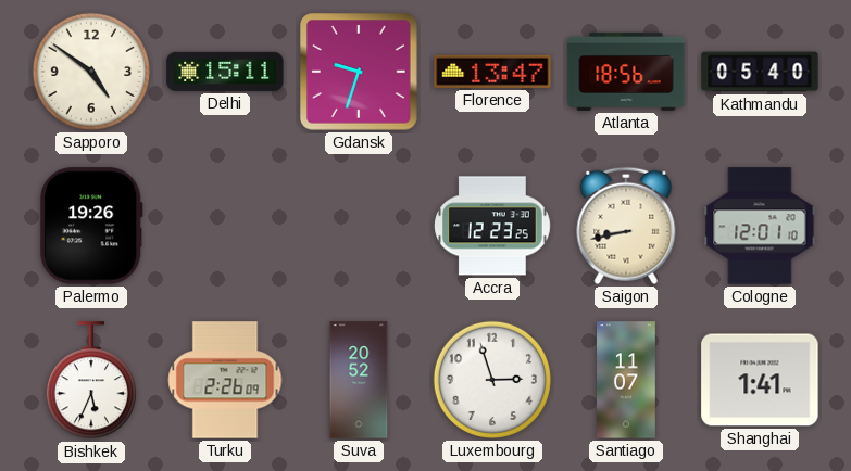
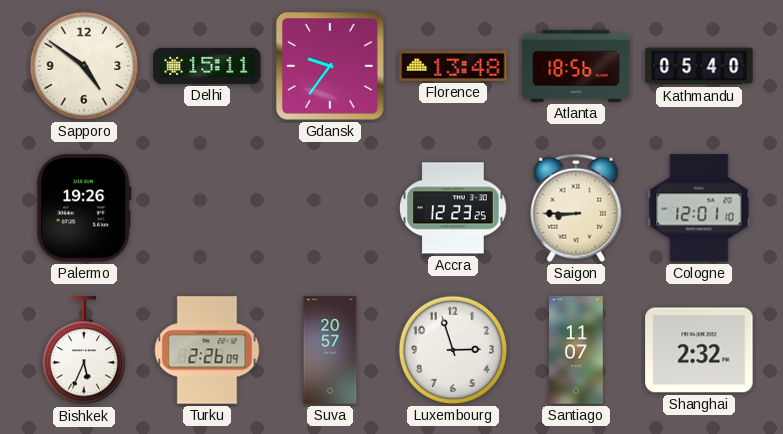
Gdansk: 9:33 -> 9:36
Florence: 13:47 -> 13:48
Saigon: 8:43 -> 8:45
Suva: 20:52 -> 20:57
Shanghai: 1:41 -> 2:32
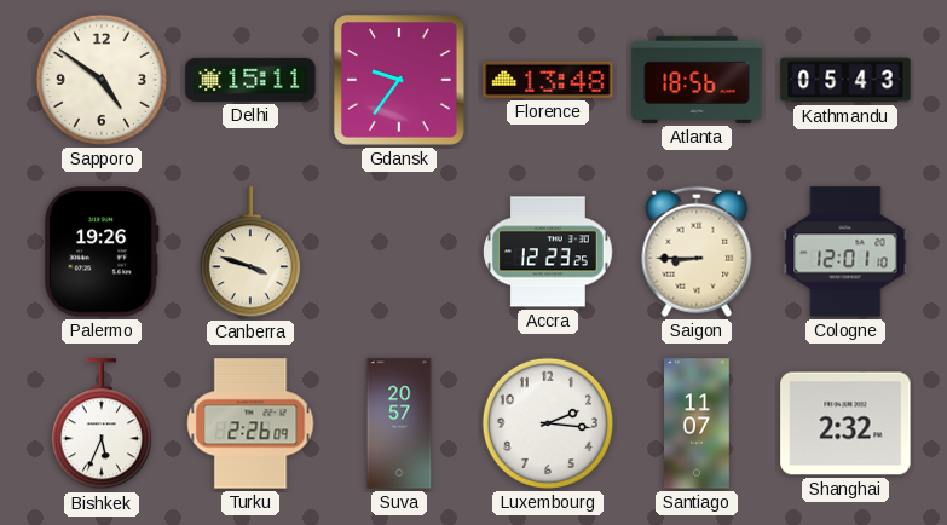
Kathmandu: 05:40 -> 05:43
Canberra: none -> 3:48
Luxembourg: 2:57 -> 2:16
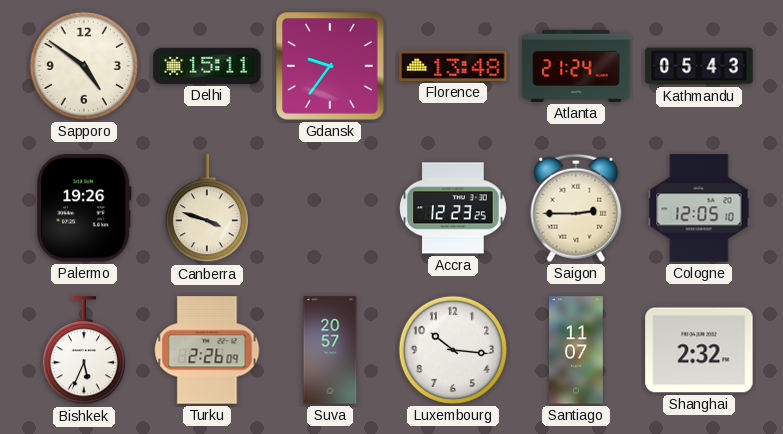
Atlanta: 18:56 -> 21:24
Saigon: 8:45 -> 2:45
Cologne: 12:01 -> 12:05
Luxembourg: 2:16 -> 10:16
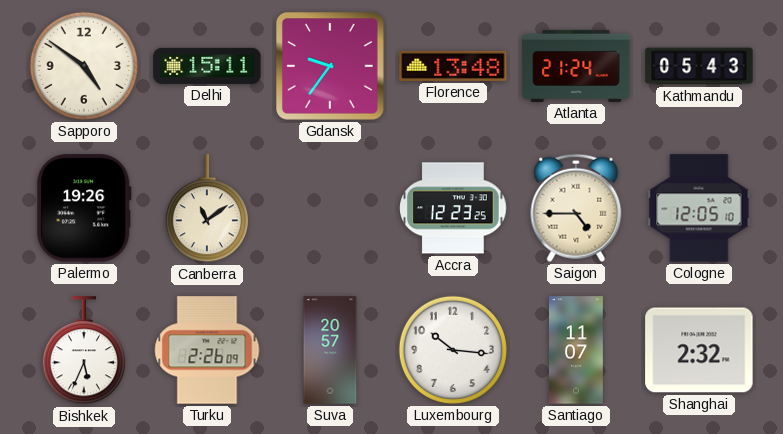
Canberra: 3:48 -> 11:09
Saigon: 2:45 -> 4:45
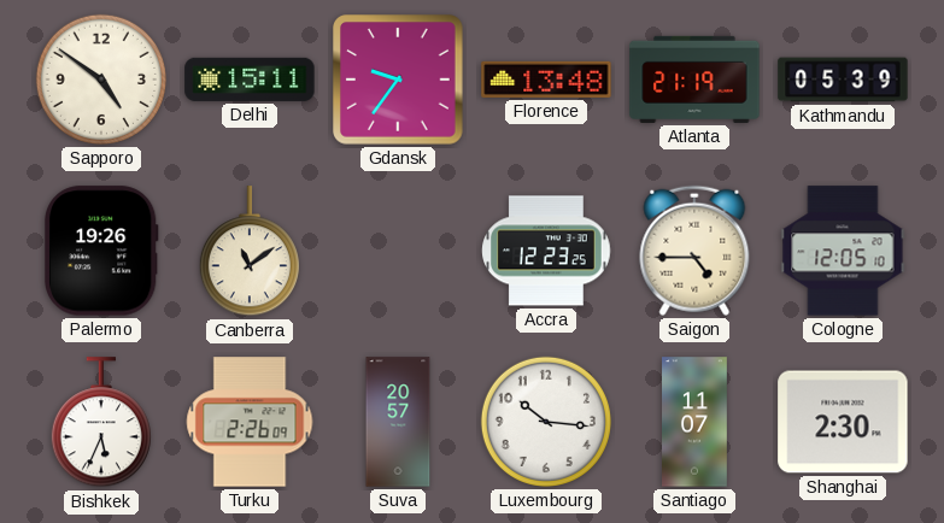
Atlanta: 21:24 -> 21:19
Kathmandu: 05:43 -> 05:39
Shanghai: 2:32 -> 2:30
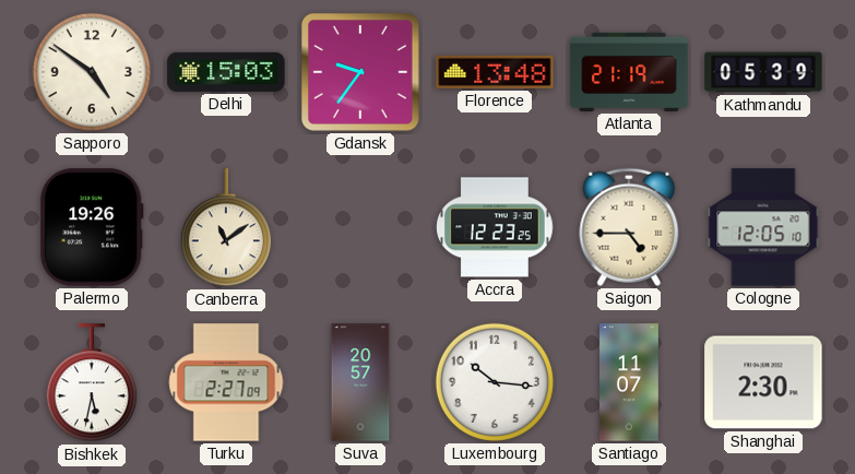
Delhi: 15:11 -> 15:03
Bishkek: 5:34 -> 5:32
Turku: 2:26 -> 2:27
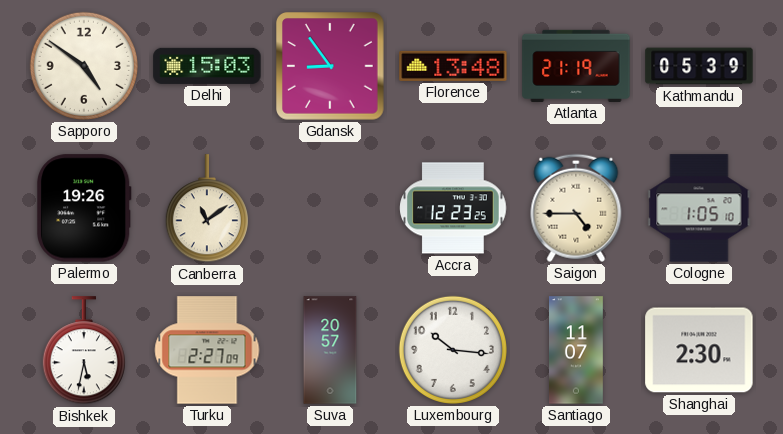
Gdansk: 9:36 -> 8:54
Cologne: 12:05 -> 1:05
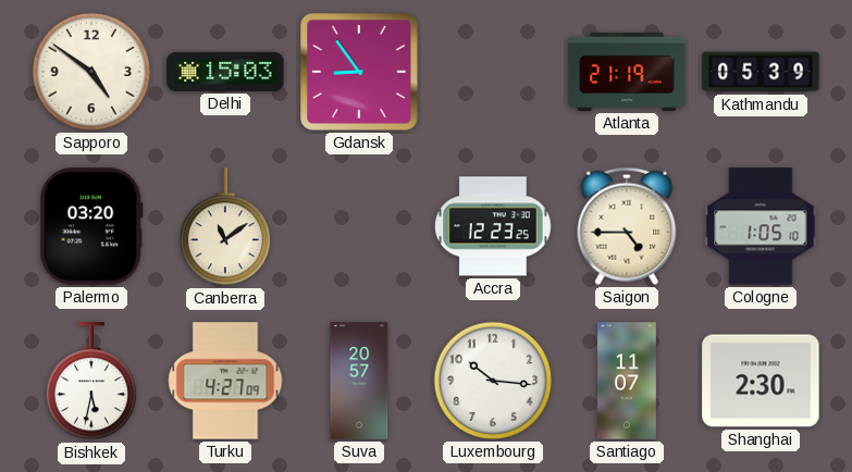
Florence: 13:48 -> none
Palermo: 19:26 -> 03:20
Turku: 2:27 -> 4:27
